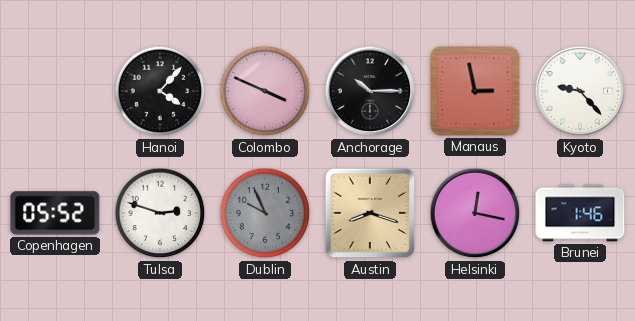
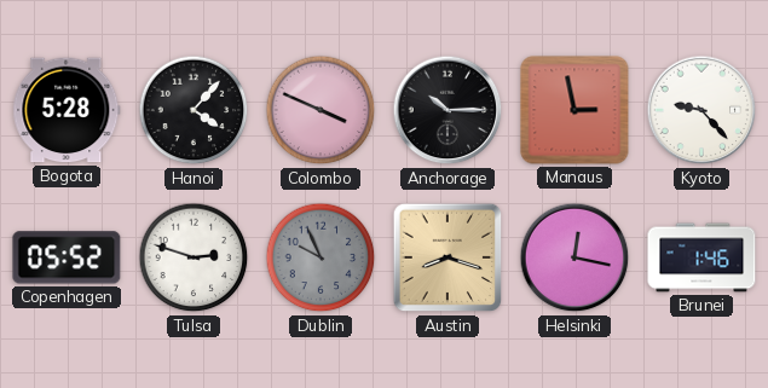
Bogota: none -> 5:28
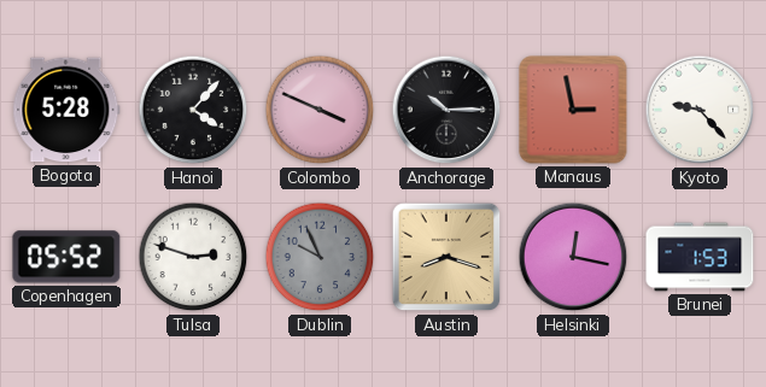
Brunei: 1:46 -> 1:53
